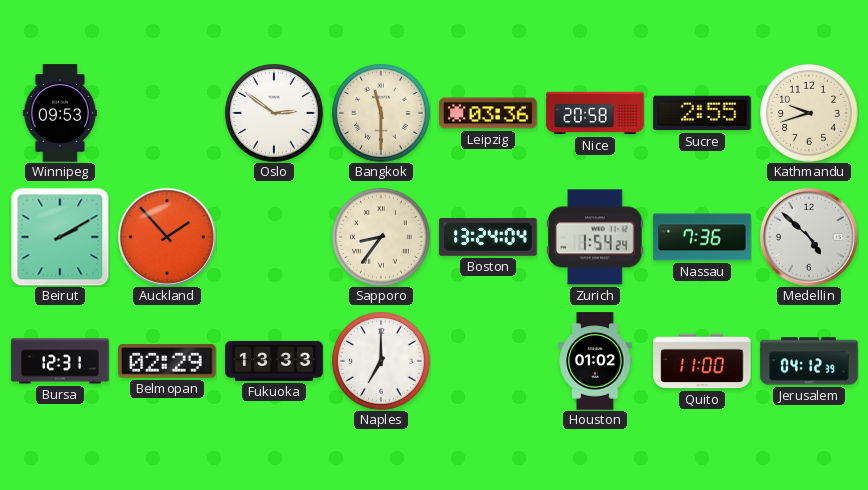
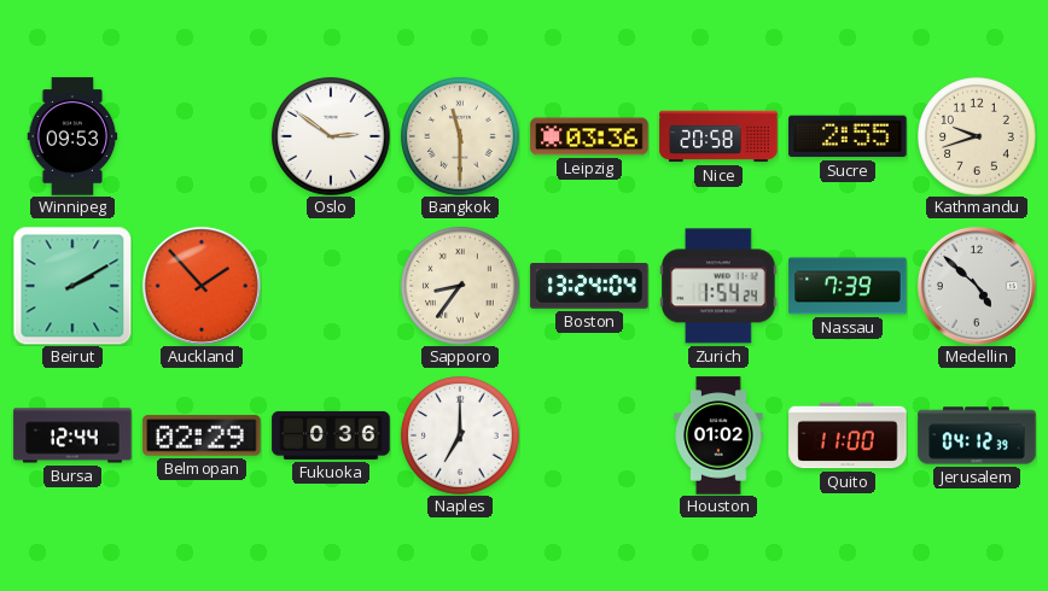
Nassau: 7:36 -> 7:39
Bursa: 12:31 -> 12:44
Fukuoka: 13:33 -> 0:36
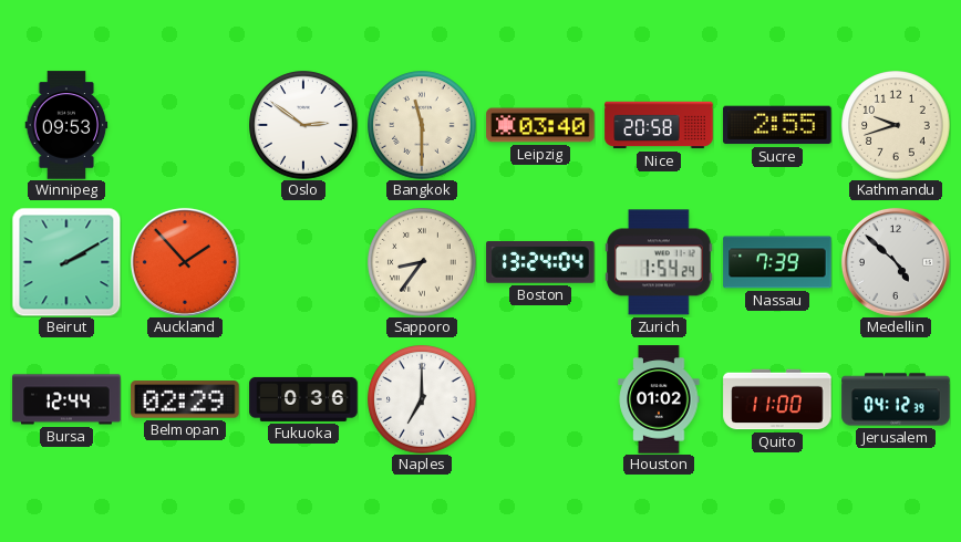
Leipzig: 03:36 -> 03:40
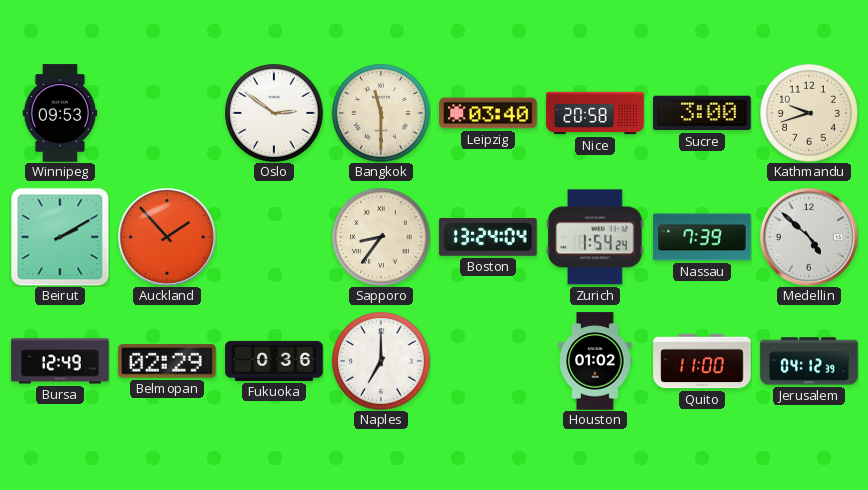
Sucre: 2:55 -> 3:00
Bursa: 12:44 -> 12:49
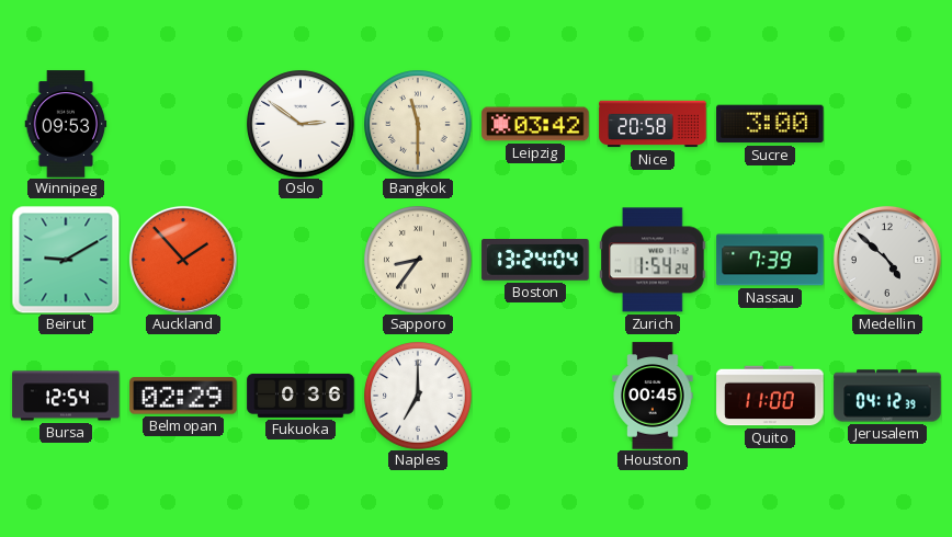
Leipzig: 03:40 -> 03:42
Kathmandu: 9:42 -> none
Beirut: 2:10 -> 9:10
Bursa: 12:49 -> 12:54
Houston: 01:02 -> 00:45
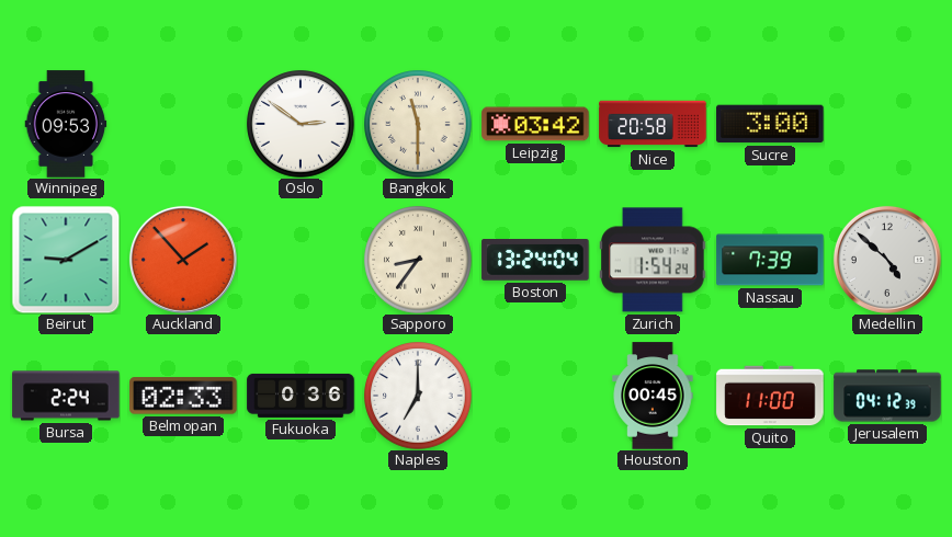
Bursa: 12:54 -> 2:24
Belmopan: 02:29 -> 02:33
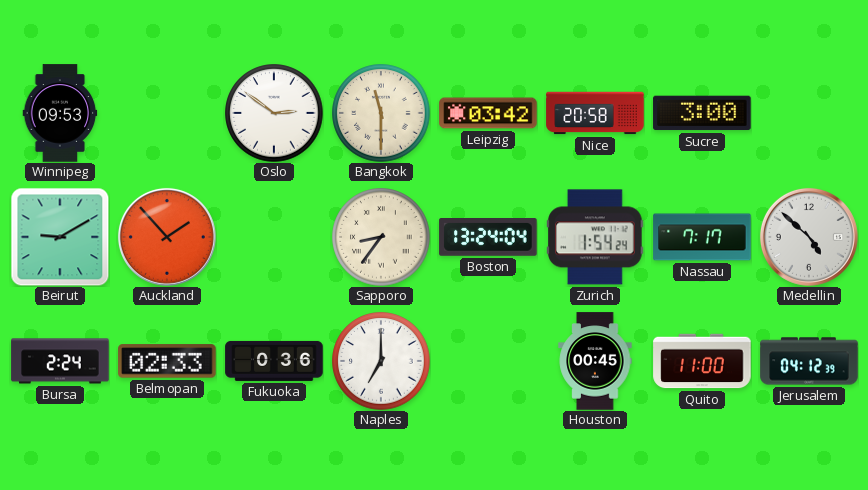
Nassau: 7:39 -> 7:17
